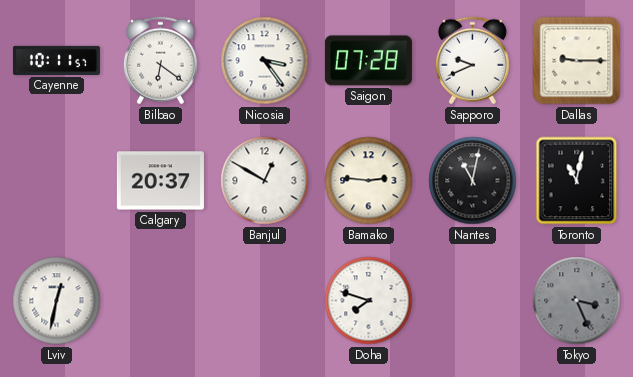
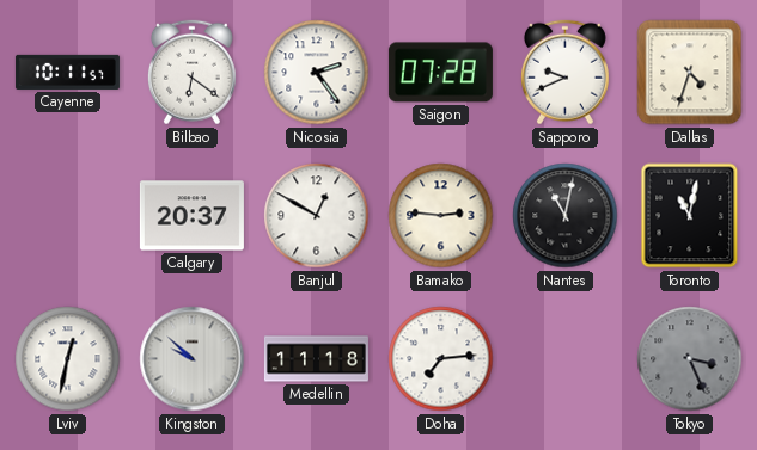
Nicosia: 3:24 -> 2:24
Dallas: 9:15 -> 4:33
Kingston: none -> 9:52
Medellin: none -> 11:18
Doha: 7:48 -> 7:14
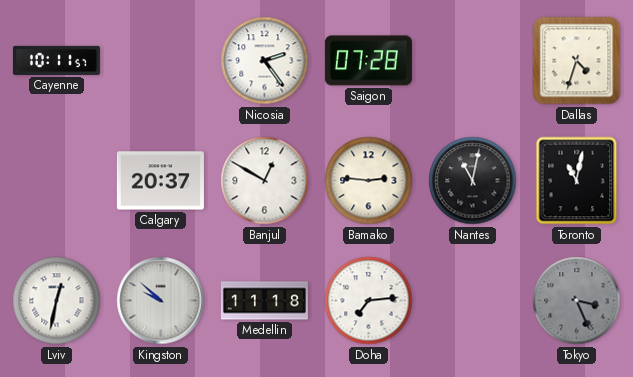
Bilbao: 6:21 -> none
Sapporo: 9:41 -> none
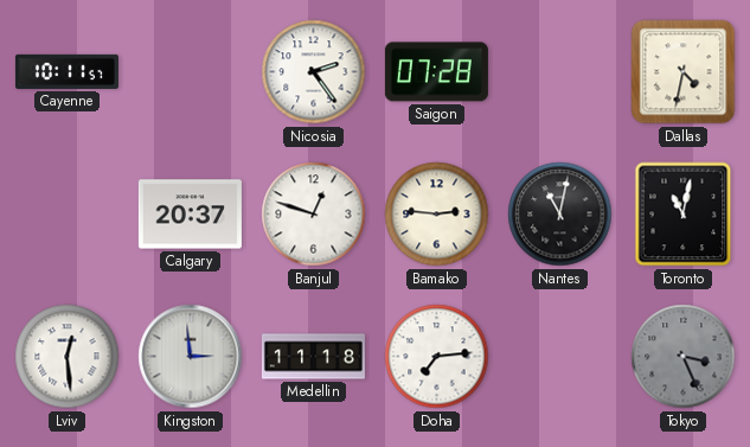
Dallas: 4:33 -> 4:32
Banjul: 12:50 -> 12:48
Lviv: 12:32 -> 12:29
Kingston: 9:52 -> 2:59
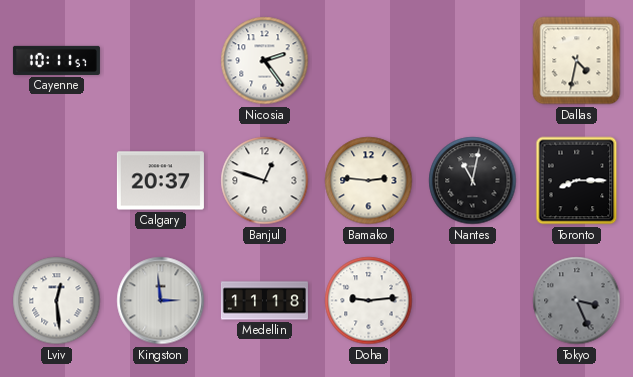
Saigon: 07:28 -> none
Toronto: 11:02 -> 8:15
Doha: 7:14 -> 9:14
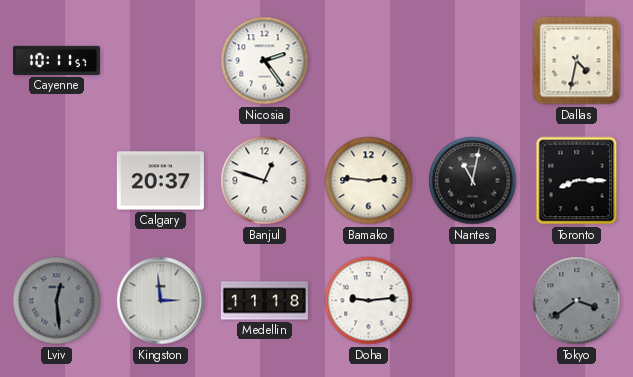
Lviv dial: white -> grey
Tokyo: 3:26 -> 3:39
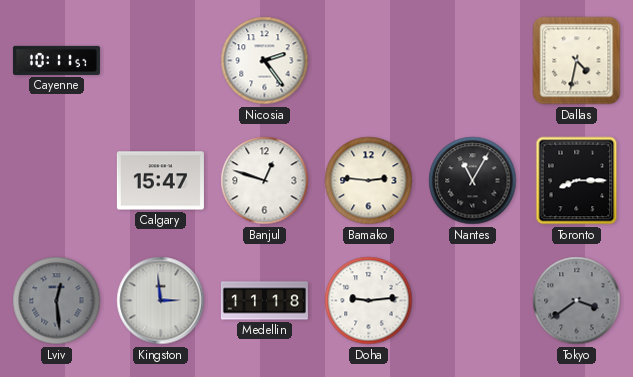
Calgary: 20:37 -> 15:47
Nantes: 11:02 -> 11:05
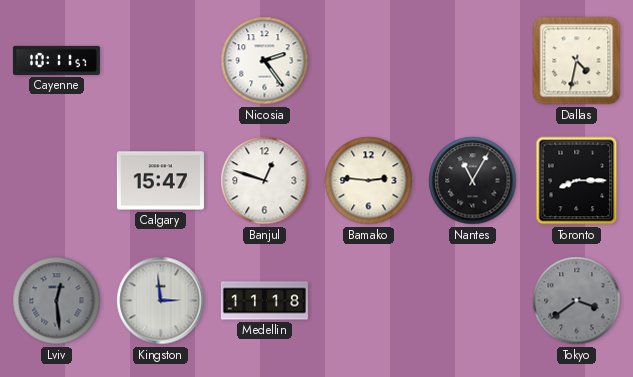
Doha: 9:14 -> none
